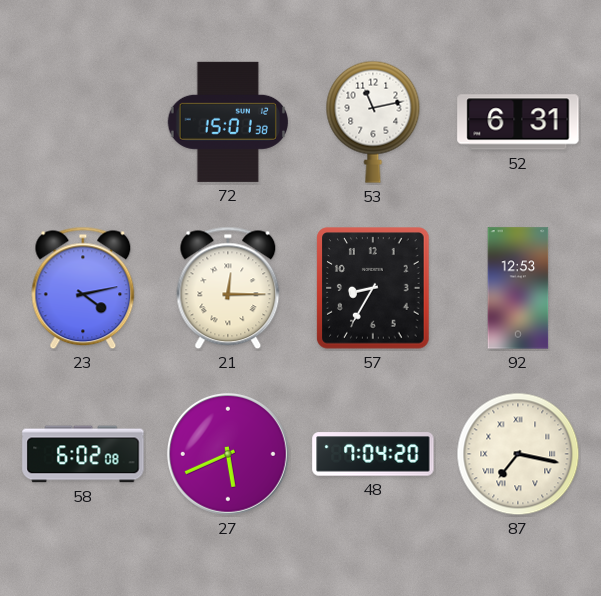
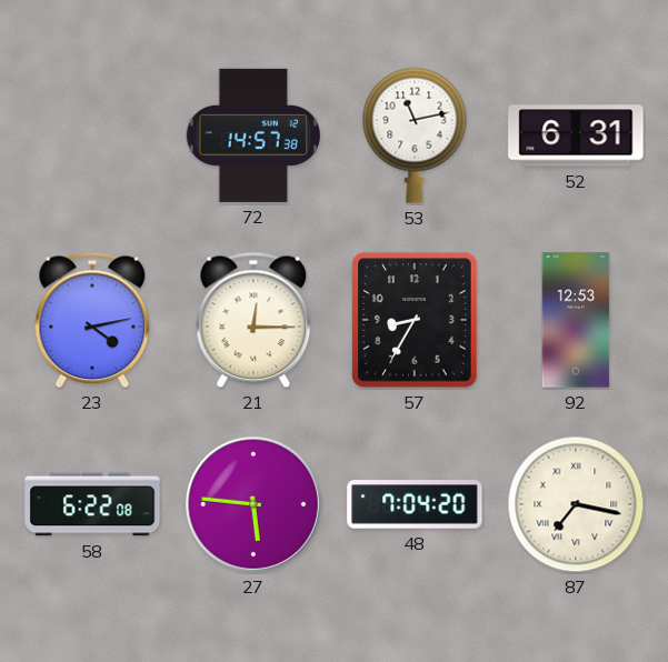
72: 15:01 -> 14:57
58: 6:02 -> 6:22
27: 5:41 -> 5:46
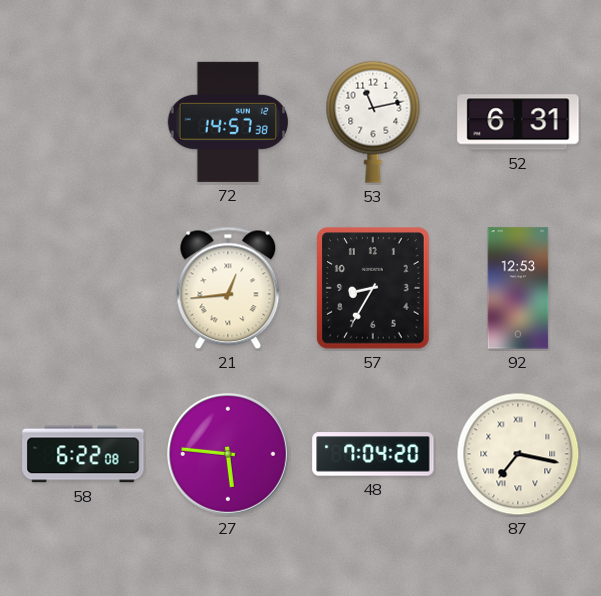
23: 4:13 -> none
21: 12:15 -> 12:44
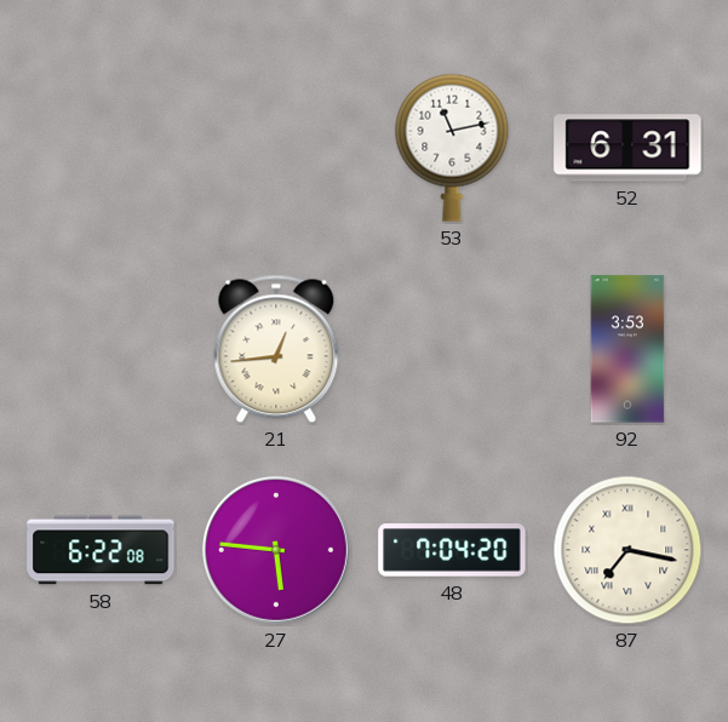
72: 14:57 -> none
57: 8:35 -> none
92: 12:53 -> 3:53
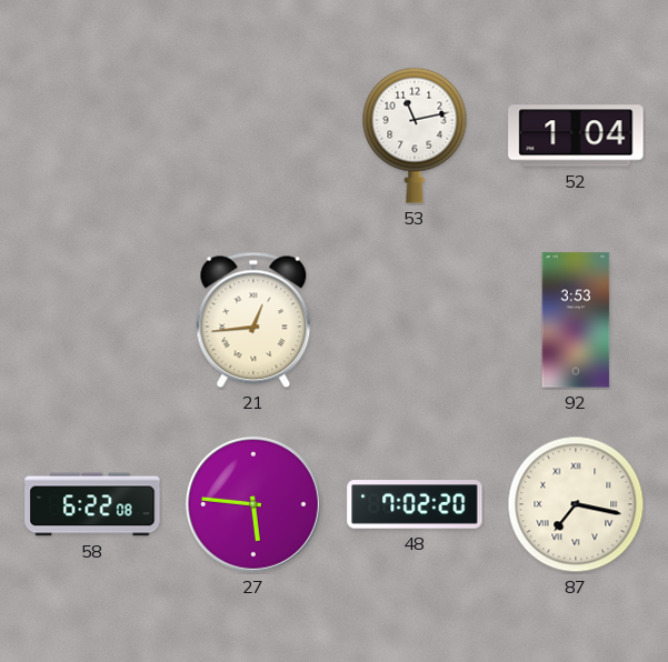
52: 6:31 -> 1:04
48: 7:04 -> 7:02
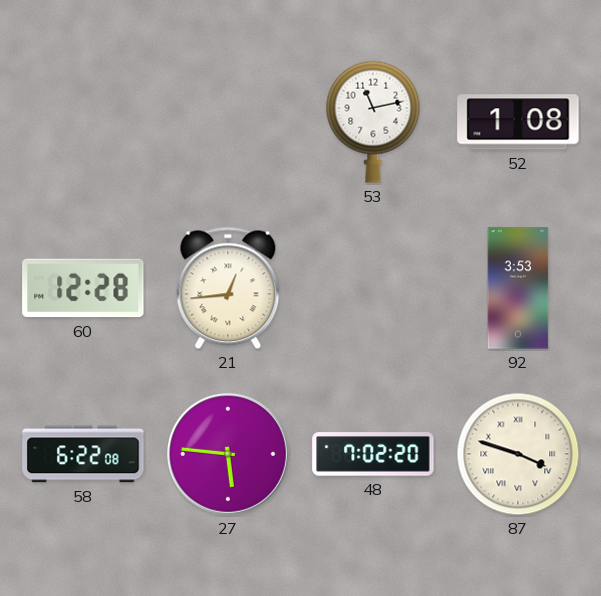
52: 1:04 -> 1:08
60: none -> 12:28
87: 7:17 -> 3:48
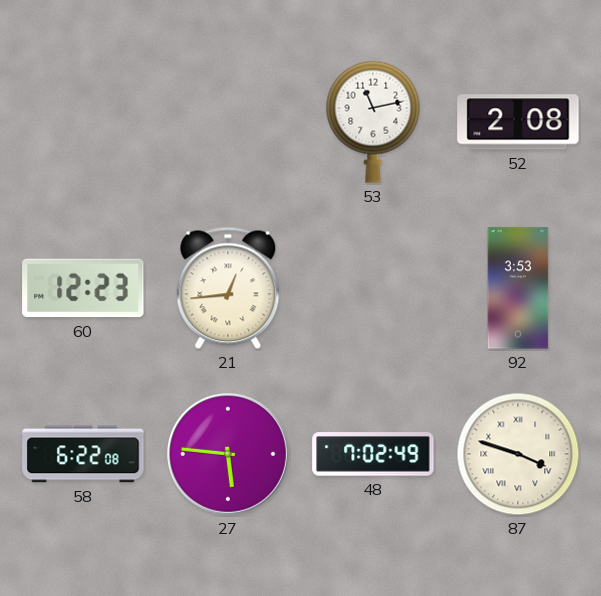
52: 1:08 -> 2:08
60: 12:28 -> 12:23
48: 7:02:20 -> 7:02:49
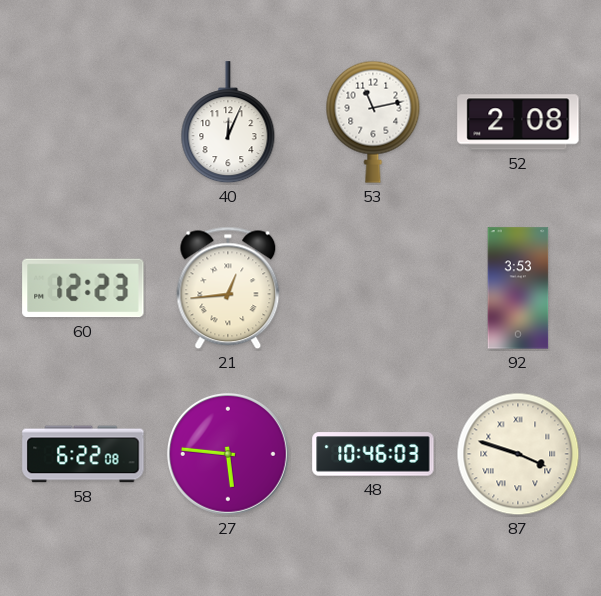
40: none -> 12:04
48: 7:02 -> 10:46
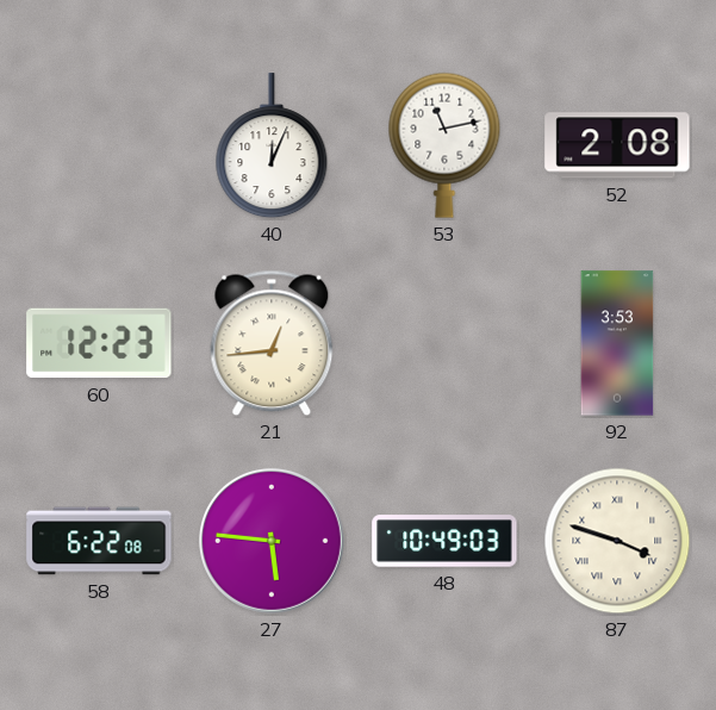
48: 10:46 -> 10:49
